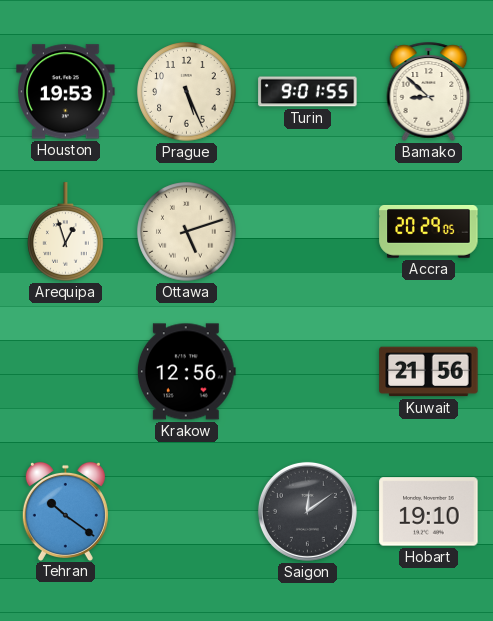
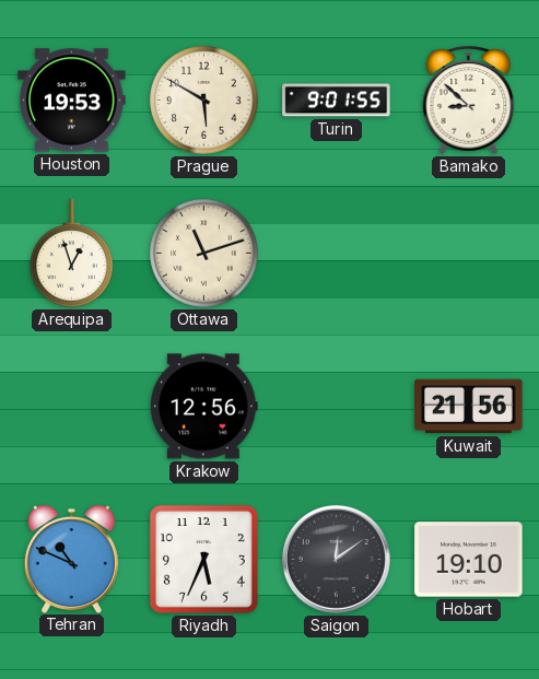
Prague: 5:26 -> 5:50
Ottawa: 5:12 -> 11:12
Accra: 20:29 -> none
Tehran: 10:21 -> 10:49
Riyadh: none -> 5:34
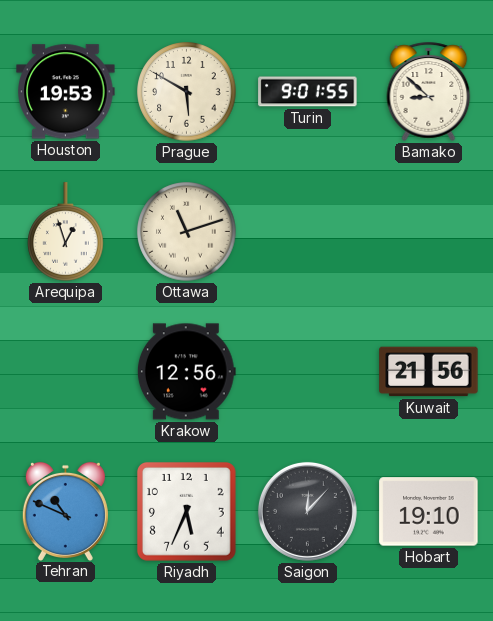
Saigon: 12:09 -> 12:07
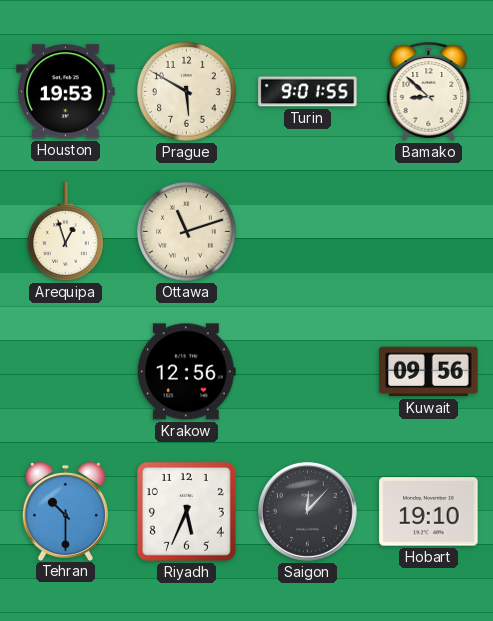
Kuwait: 21:56 -> 09:56
Tehran: 10:49 -> 10:30
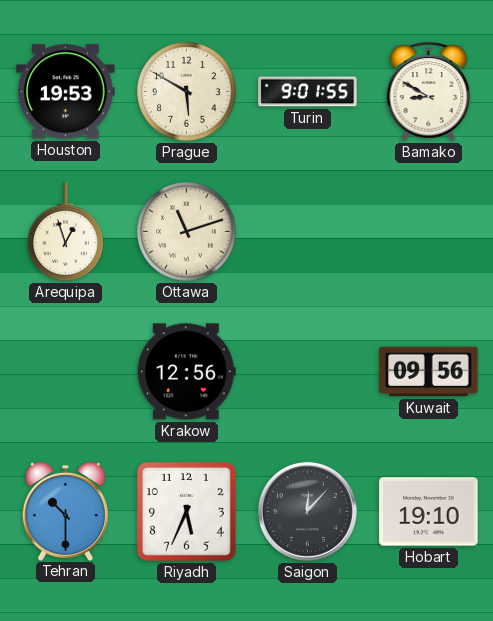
Bamako: 8:52 -> 8:50
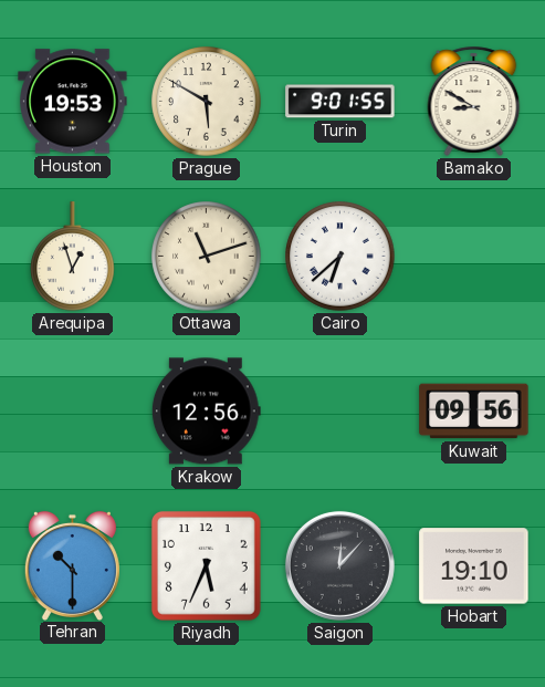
Cairo: none -> 6:38
